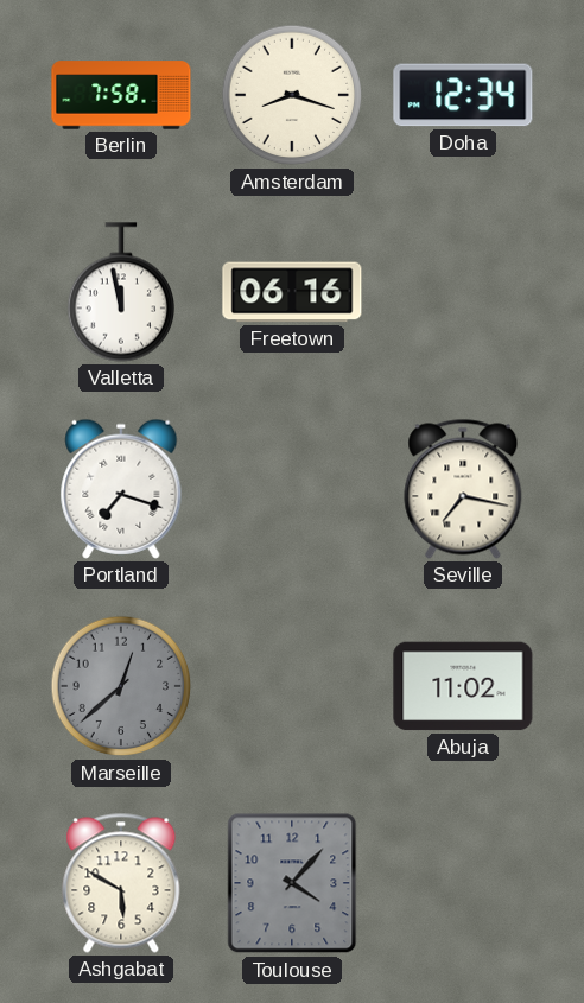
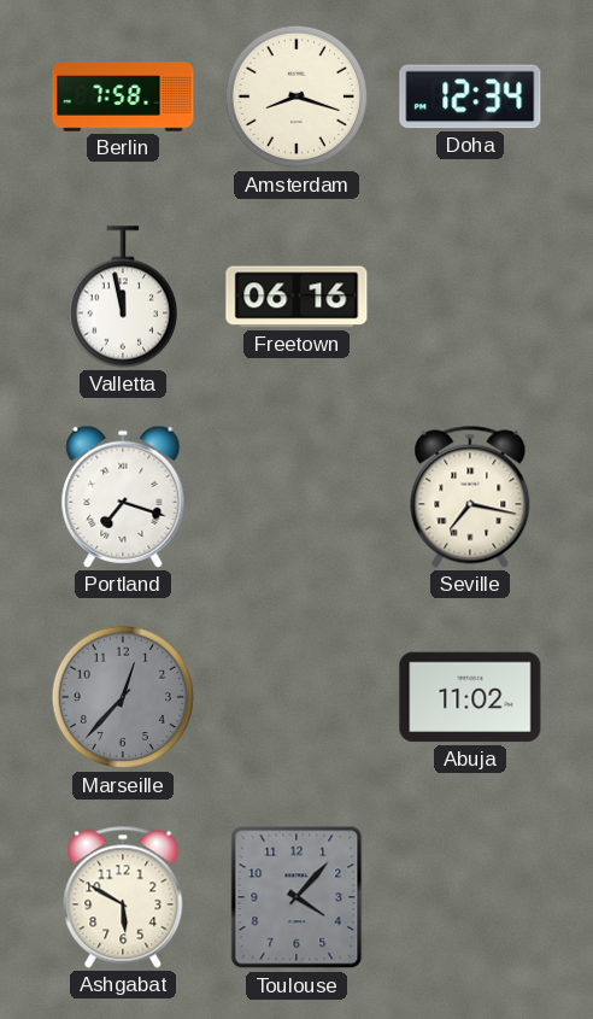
Marseille: 12:38 -> 12:37
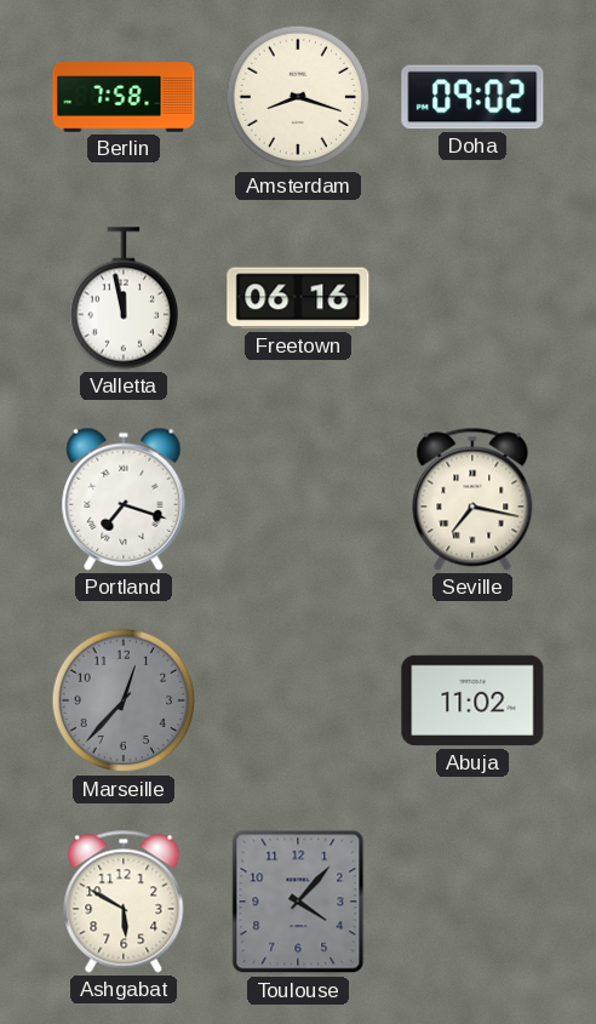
Doha: 12:34 -> 09:02
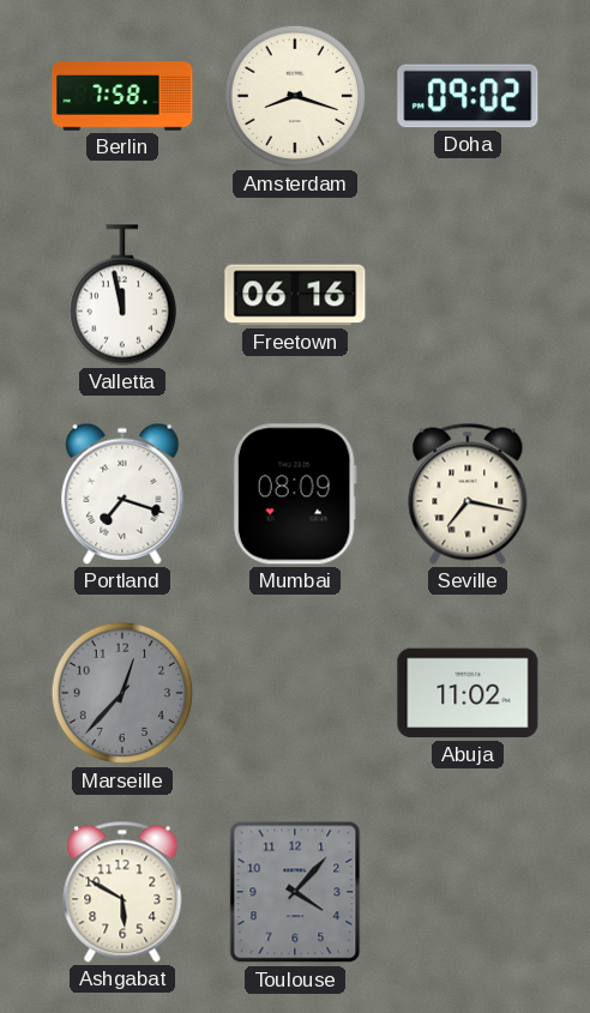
Mumbai: none -> 08:09
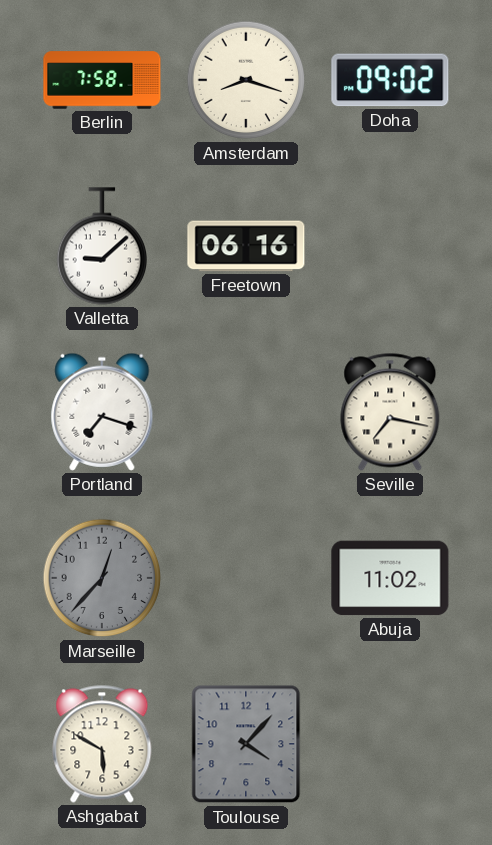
Valletta: 11:58 -> 9:08
Mumbai: 08:09 -> none
